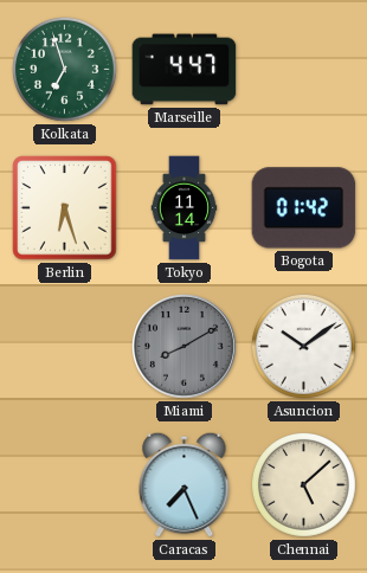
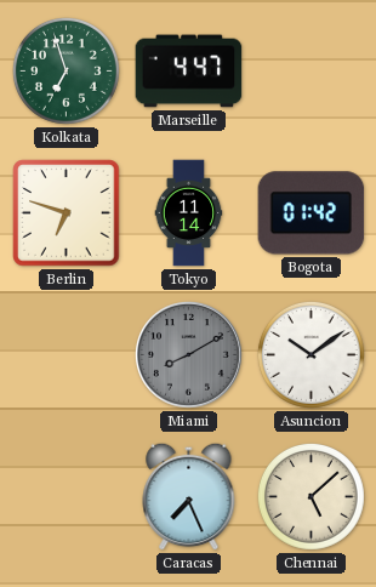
Berlin: 6:27 -> 6:48
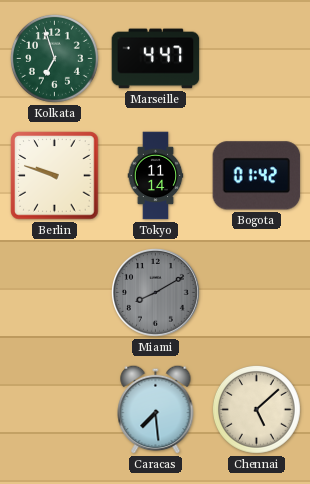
Berlin: 6:48 -> 9:48
Asuncion: 10:09 -> none
Caracas: 7:26 -> 7:29
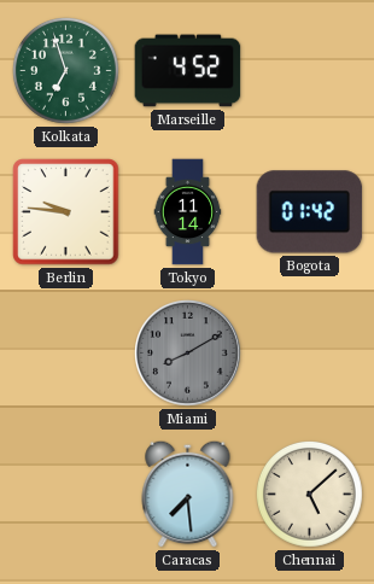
Marseille: 4:47 -> 4:52
Berlin: 9:48 -> 9:46
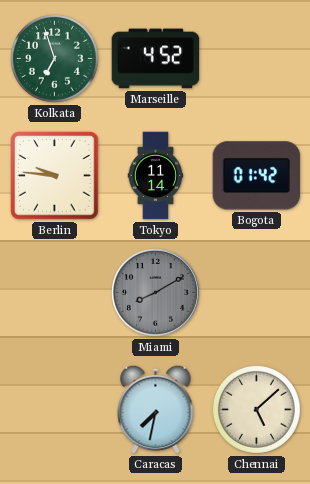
Caracas: 7:29 -> 7:32
